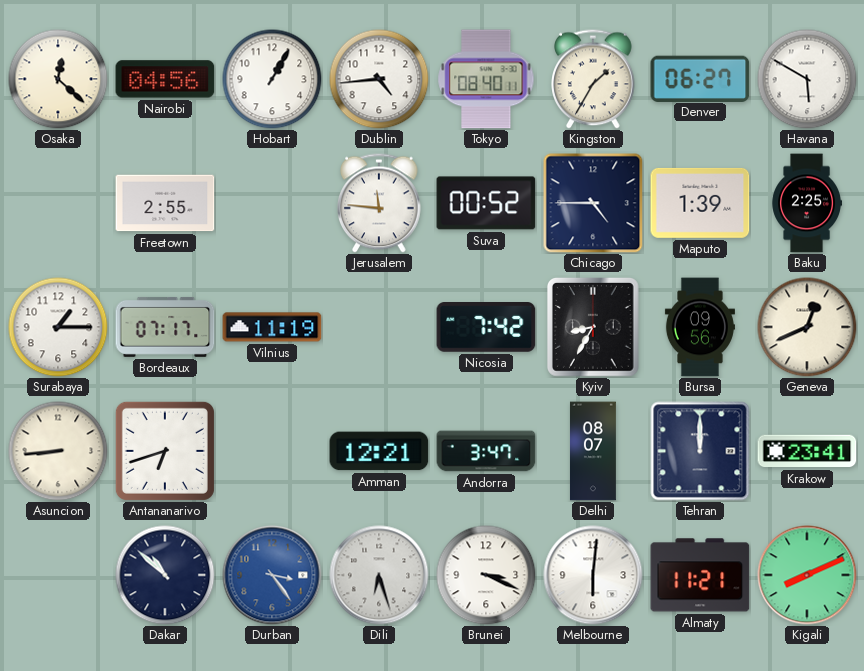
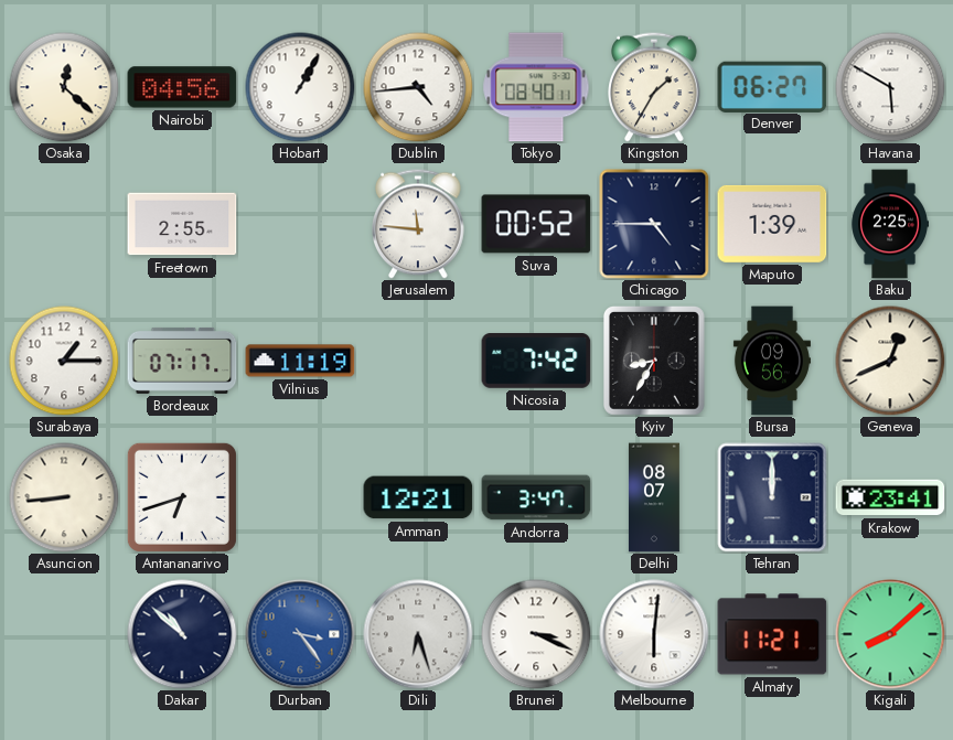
Kigali: 8:11 -> 8:08
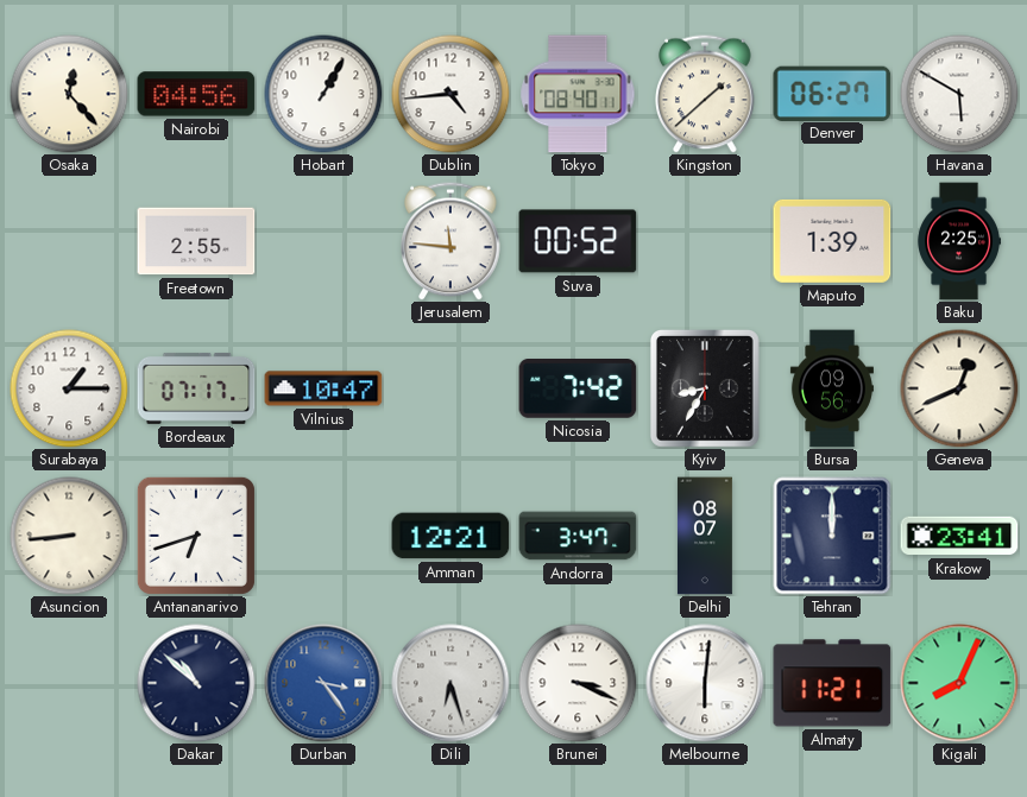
Osaka: 12:22 -> 12:23
Kingston: 1:35 -> 1:38
Chicago: 4:45 -> none
Vilnius: 11:19 -> 10:47
Kigali: 8:08 -> 8:04
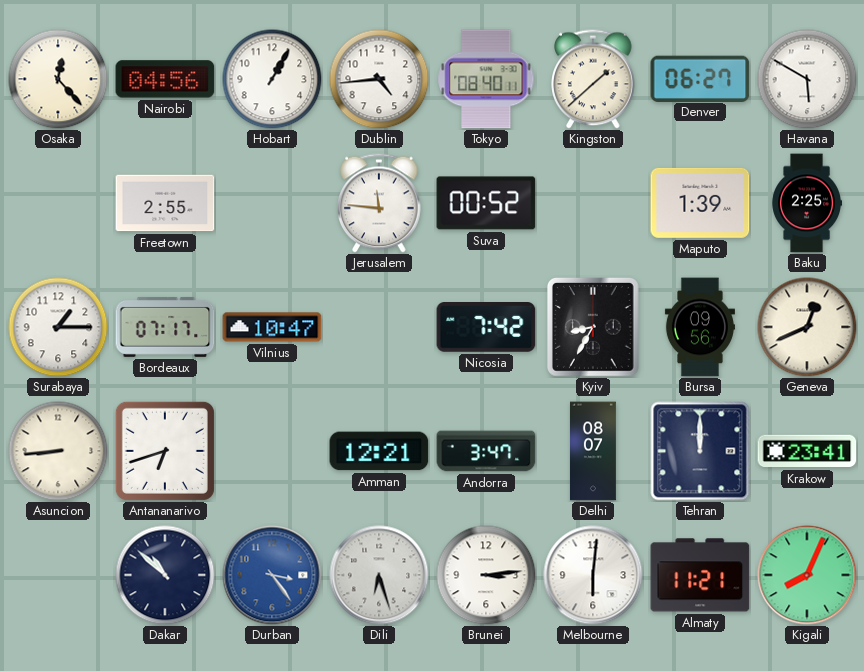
Brunei: 3:19 -> 3:14
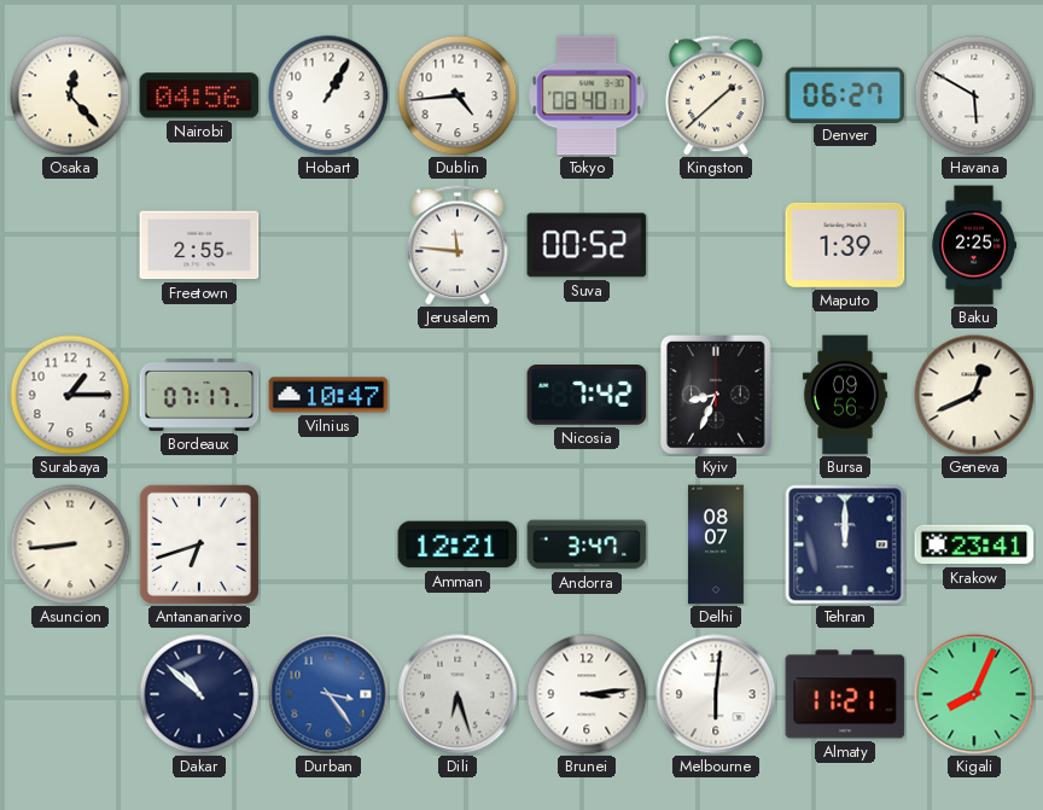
Kyiv: 8:35 -> 8:34
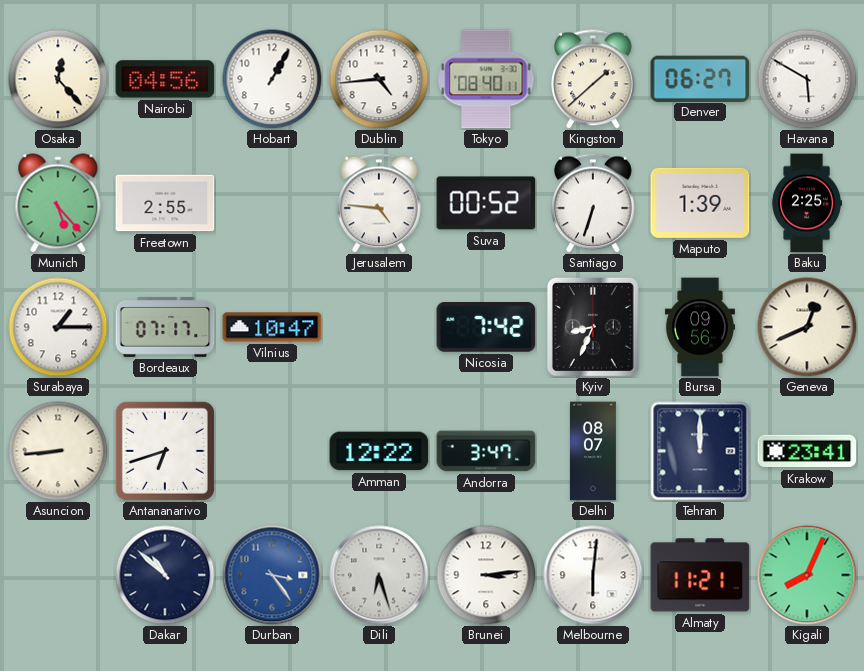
Munich: none -> 5:23
Jerusalem: 11:46 -> 4:46
Santiago: none -> 6:33
Amman: 12:21 -> 12:22
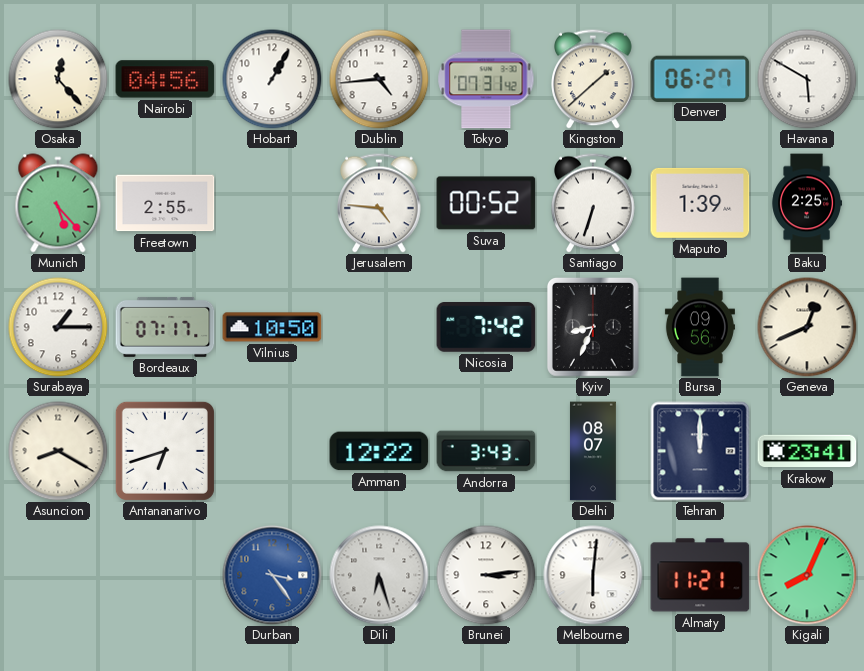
Tokyo: 08:40 -> 07:31
Vilnius: 10:47 -> 10:50
Asuncion: 8:44 -> 8:20
Andorra: 3:47 -> 3:43
Dakar: 10:52 -> none
